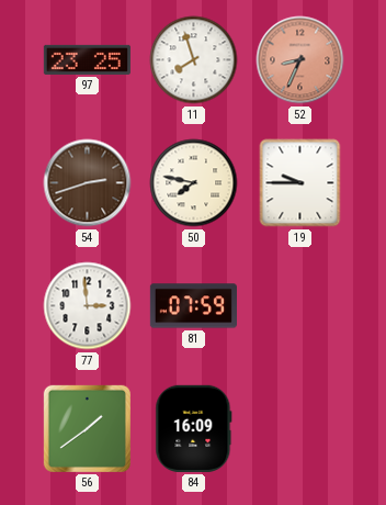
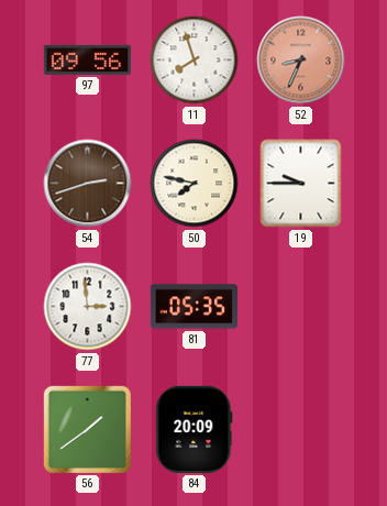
97: 23:25 -> 09:56
81: 07:59 -> 05:35
84: 16:09 -> 20:09
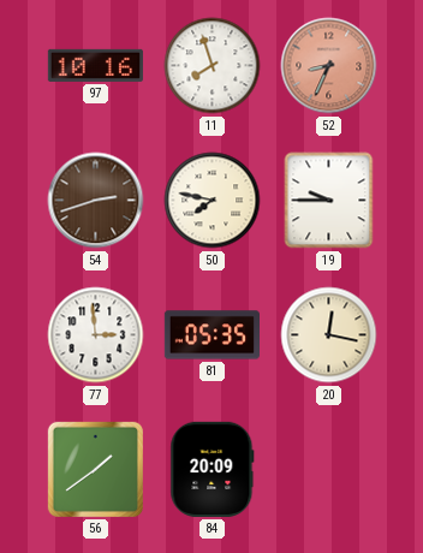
97: 09:56 -> 10:16
20: none -> 12:17
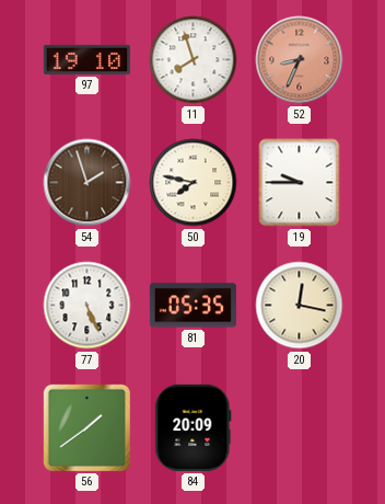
97: 10:16 -> 19:10
54: 2:42 -> 1:57
77: 2:59 -> 5:26
